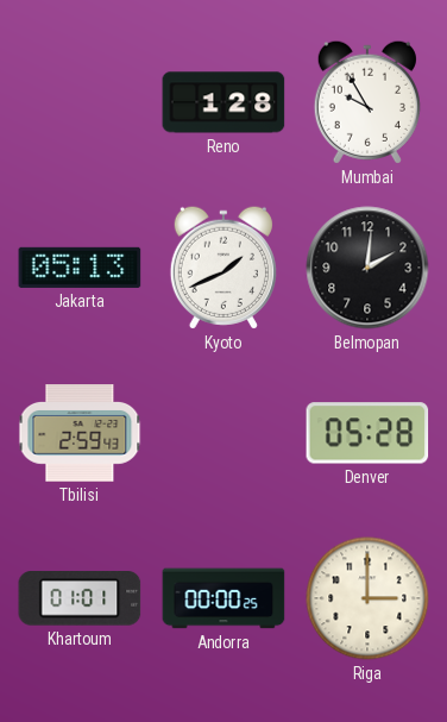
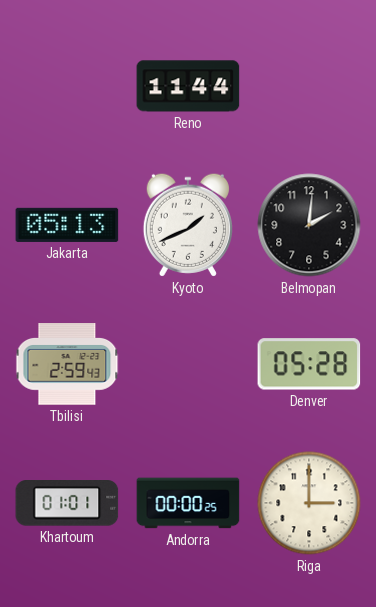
Reno: 1:28 -> 11:44
Mumbai: 9:55 -> none
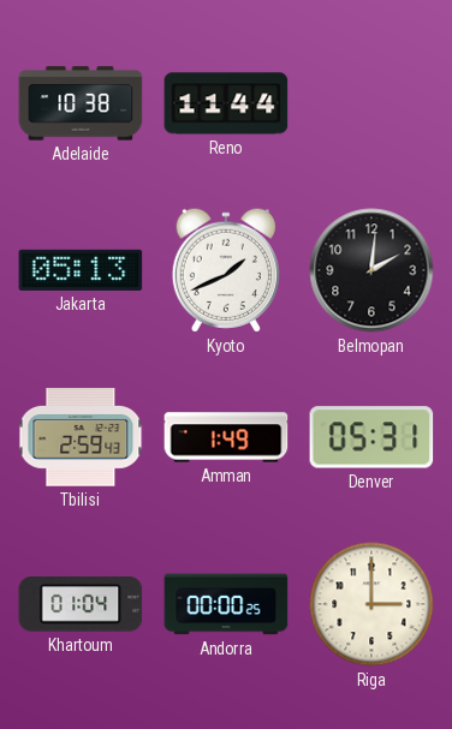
Adelaide: none -> 10:38
Amman: none -> 1:49
Denver: 05:28 -> 05:31
Khartoum: 01:01 -> 01:04
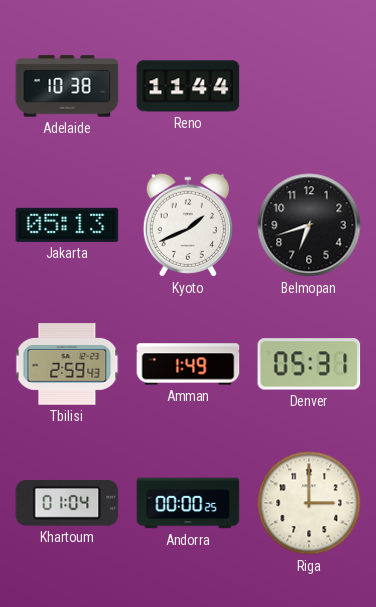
Belmopan: 2:01 -> 6:42
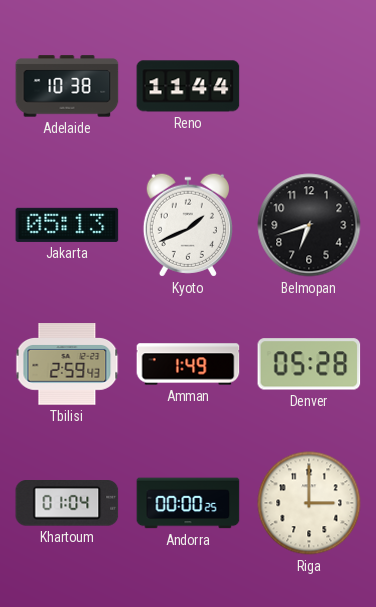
Denver: 05:31 -> 05:28
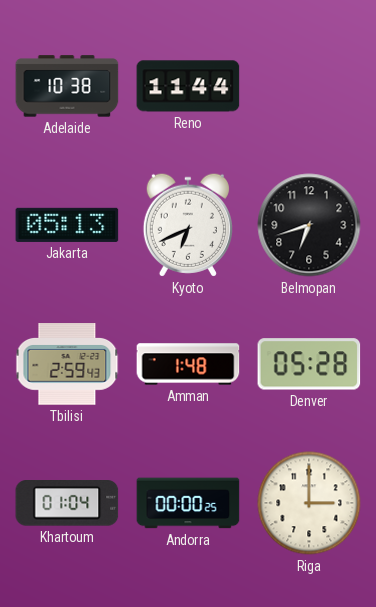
Kyoto: 1:41 -> 6:41
Amman: 1:49 -> 1:48
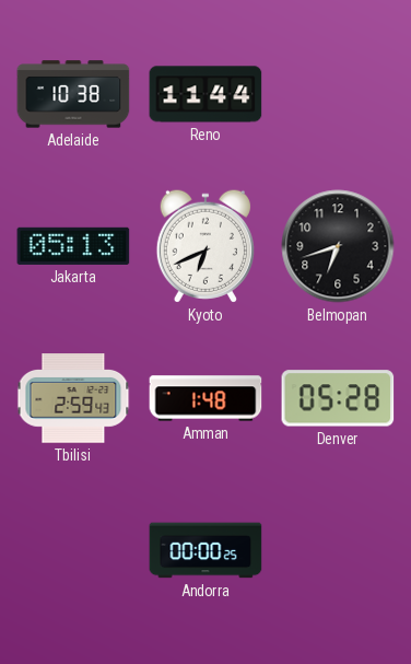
Khartoum: 01:04 -> none
Riga: 3:00 -> none
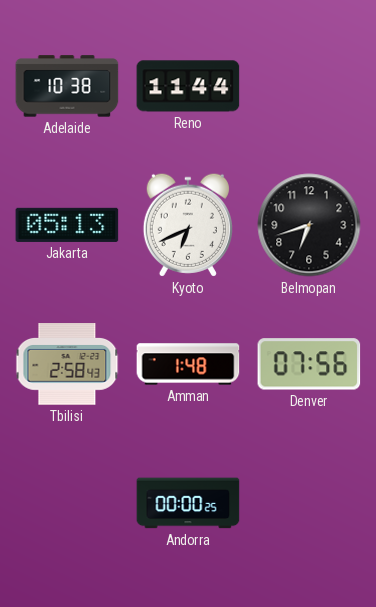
Tbilisi: 2:59 -> 2:58
Denver: 05:28 -> 07:56
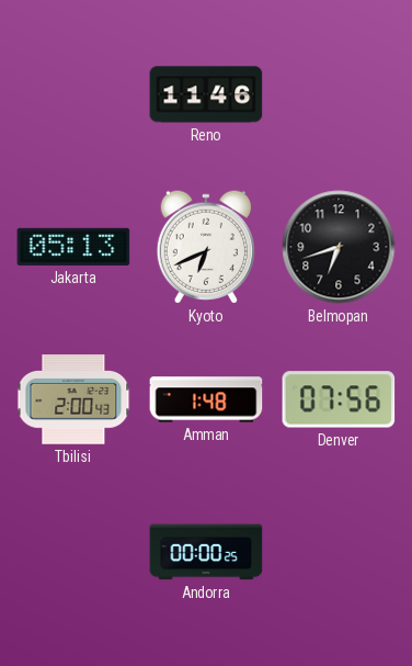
Adelaide: 10:38 -> none
Reno: 11:44 -> 11:46
Tbilisi: 2:58 -> 2:00
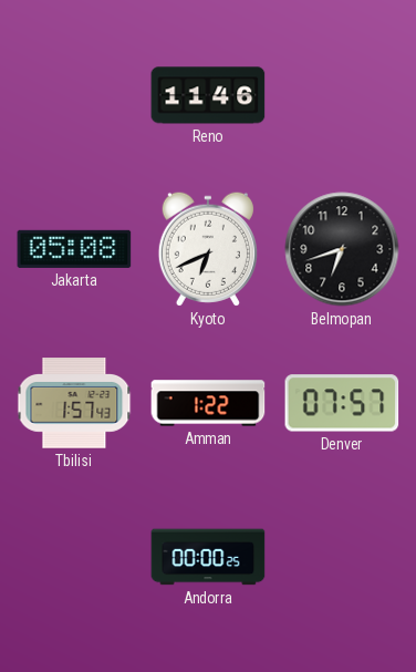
Jakarta: 05:13 -> 05:08
Tbilisi: 2:00 -> 1:57
Amman: 1:48 -> 1:22
Denver: 07:56 -> 07:57
